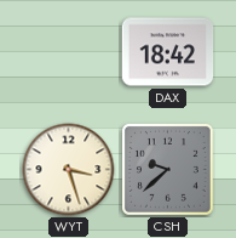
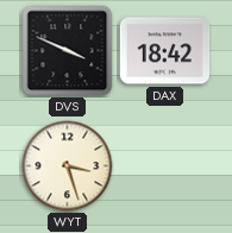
DVS: none -> 3:49
CSH: 9:38 -> none
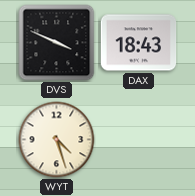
DAX: 18:42 -> 18:43
WYT: 3:27 -> 4:27
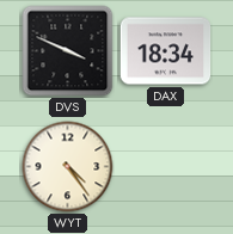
DAX: 18:43 -> 18:34
WYT: 4:27 -> 4:24
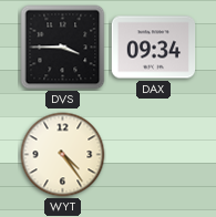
DVS: 3:49 -> 3:45
DAX: 18:34 -> 09:34
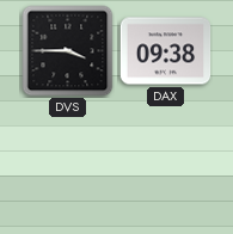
DAX: 09:34 -> 09:38
WYT: 4:24 -> none
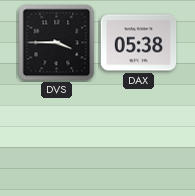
DAX: 09:38 -> 05:38
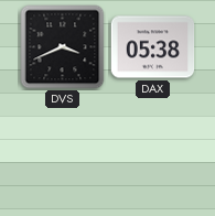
DVS: 3:45 -> 3:41
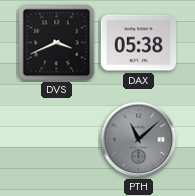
PTH: none -> 11:08
